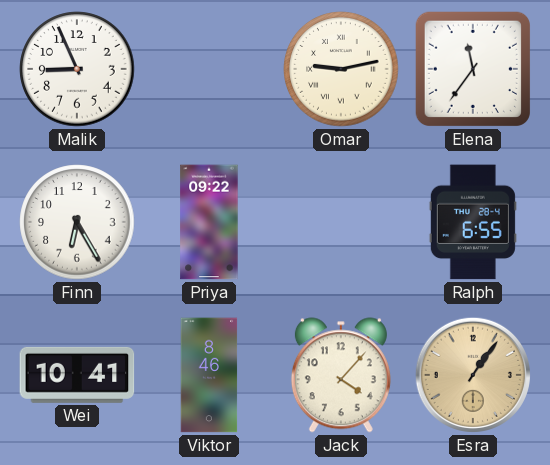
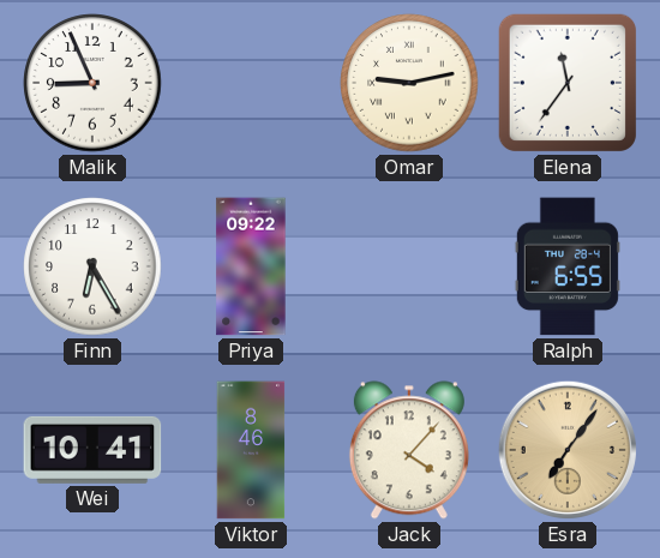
Esra: 1:06 -> 7:06
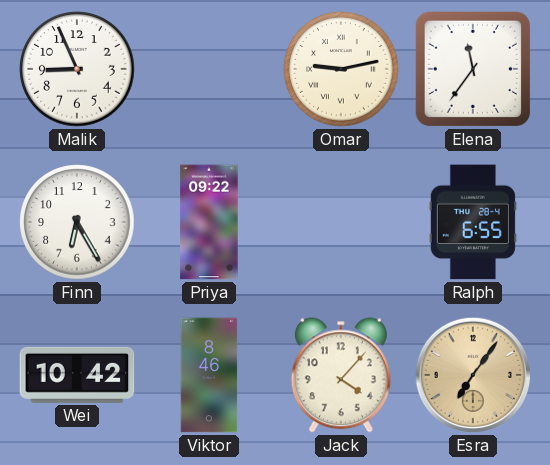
Wei: 10:41 -> 10:42
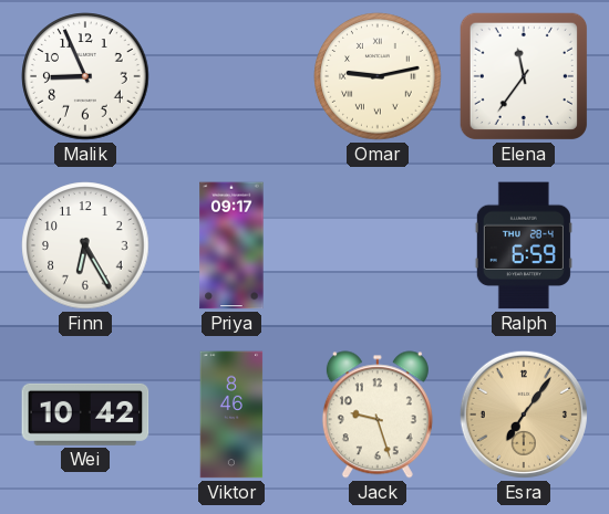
Priya: 09:22 -> 09:17
Ralph: 6:55 -> 6:59
Jack: 4:07 -> 9:27
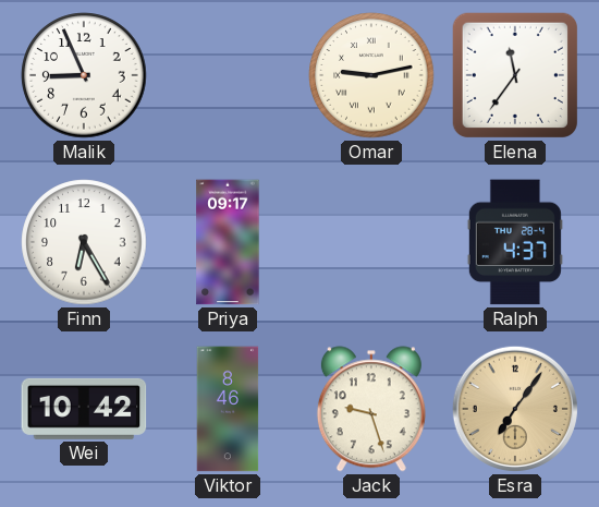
Ralph: 6:59 -> 4:37
